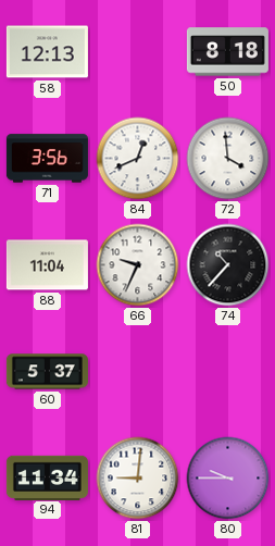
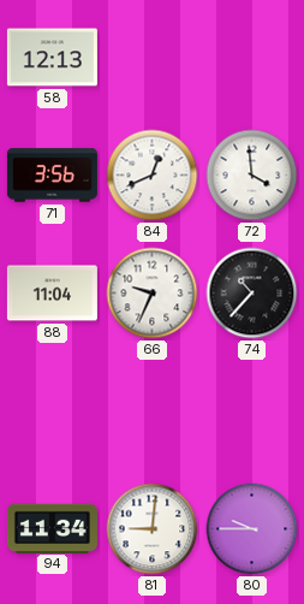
50: 8:18 -> none
60: 5:37 -> none
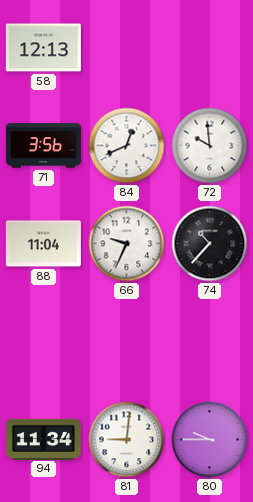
72: 3:59 -> 9:59
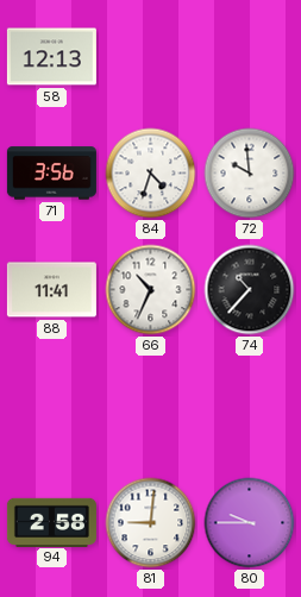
84: 12:41 -> 4:33
88: 11:04 -> 11:41
66: 9:34 -> 10:34
94: 11:34 -> 2:58
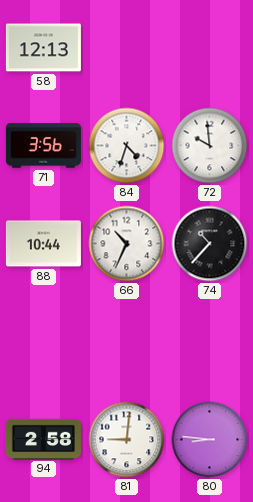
88: 11:41 -> 10:44
80: 9:45 -> 8:46
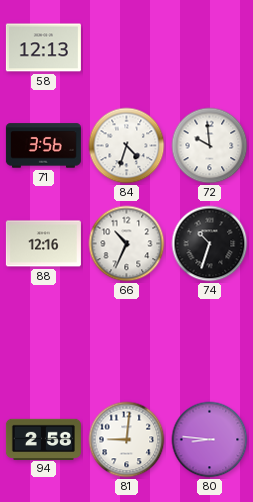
88: 10:44 -> 12:16
74: 10:37 -> 10:33
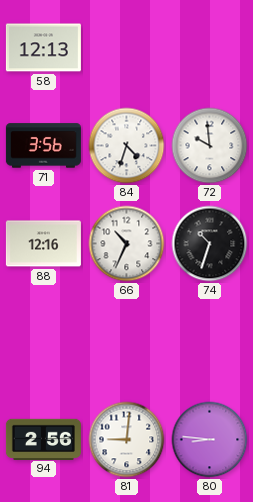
94: 2:58 -> 2:56
